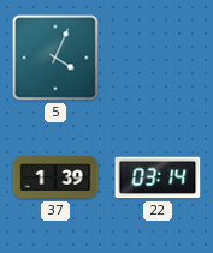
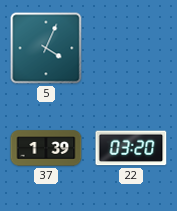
22: 03:14 -> 03:20
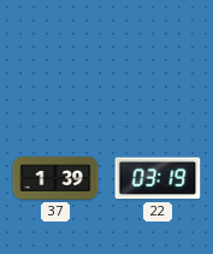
5: 4:04 -> none
22: 03:20 -> 03:19
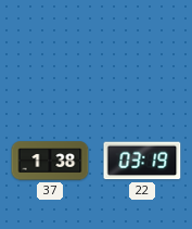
37: 1:39 -> 1:38
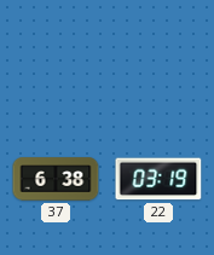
37: 1:38 -> 6:38
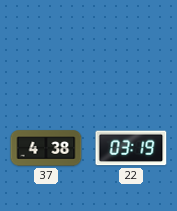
37: 6:38 -> 4:38
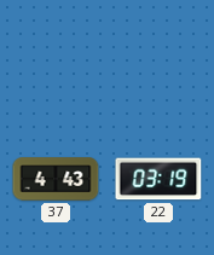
37: 4:38 -> 4:43
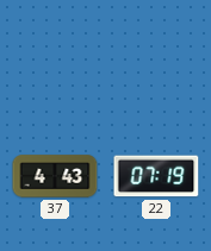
22: 03:19 -> 07:19
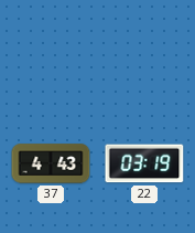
22: 07:19 -> 03:19
